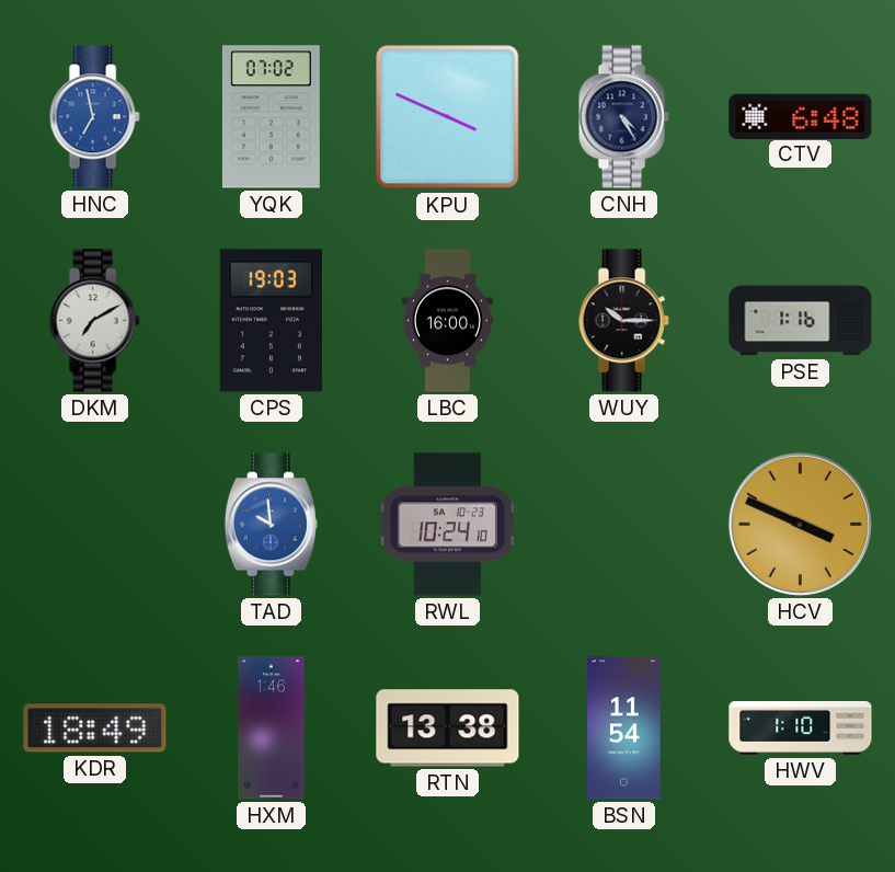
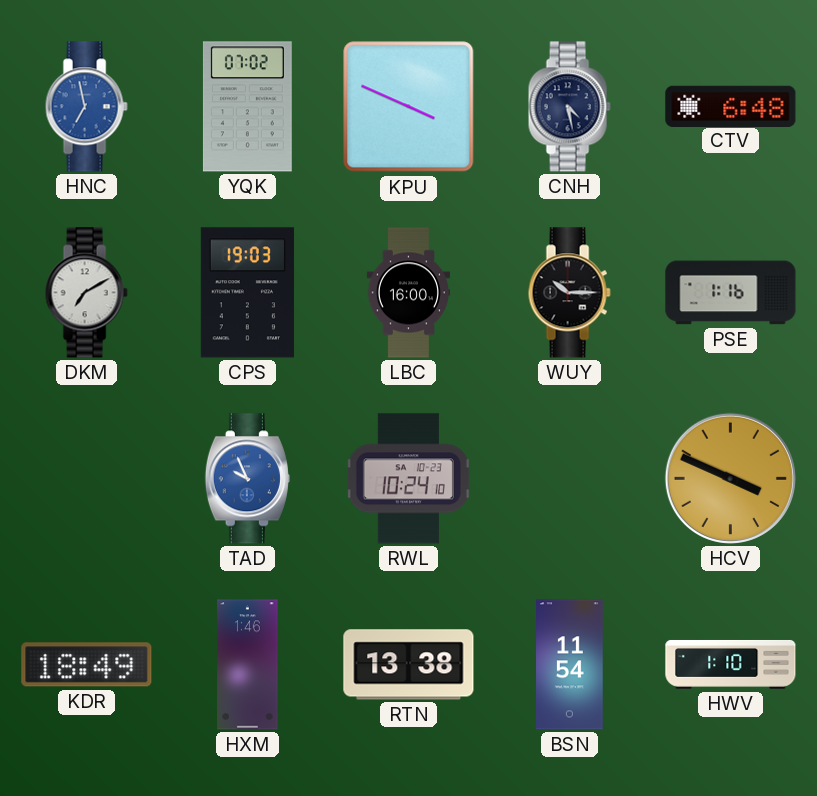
CNH: 4:25 -> 4:28
TAD: 9:59 -> 9:56
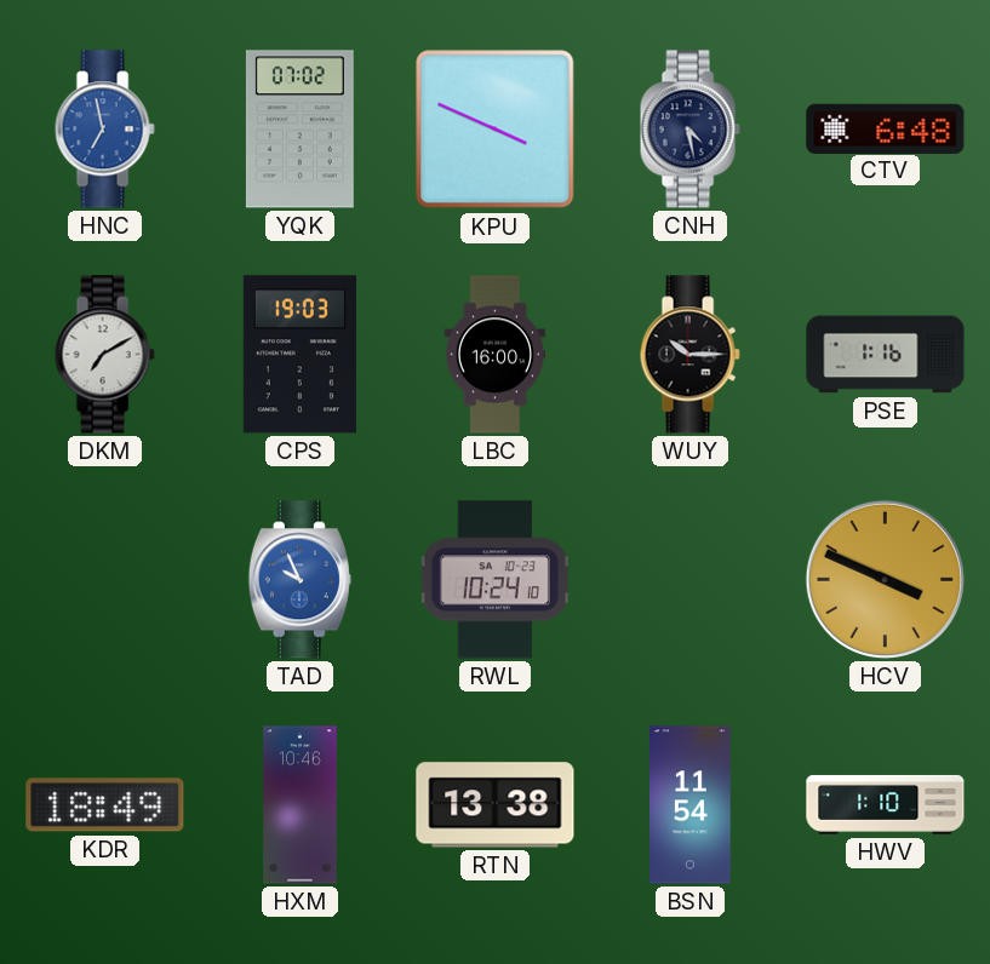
HXM: 1:46 -> 10:46
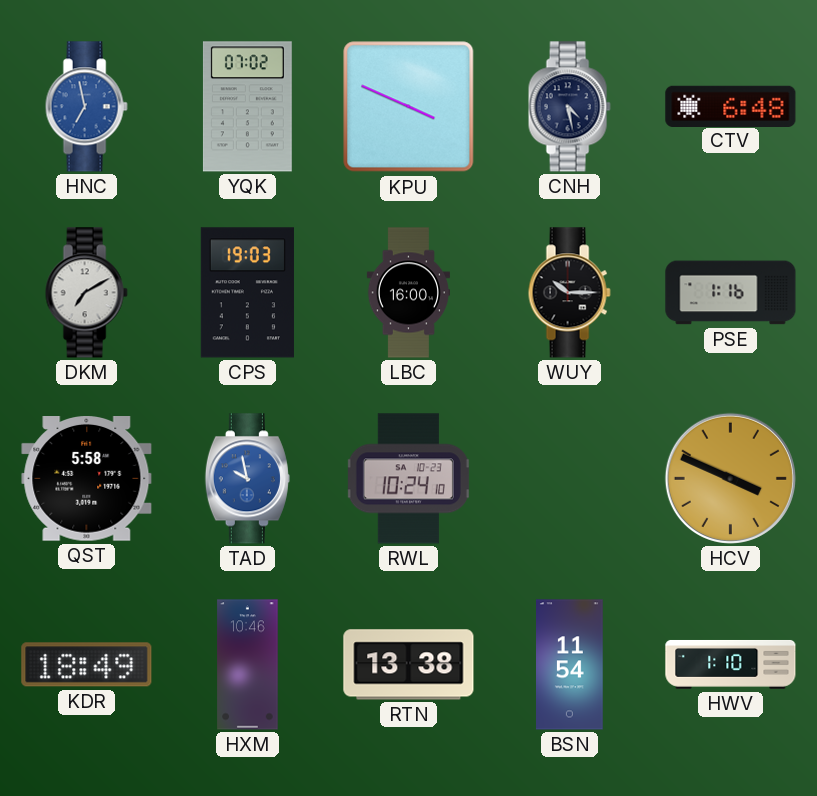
QST: none -> 5:58
TAD: 9:56 -> 9:58
